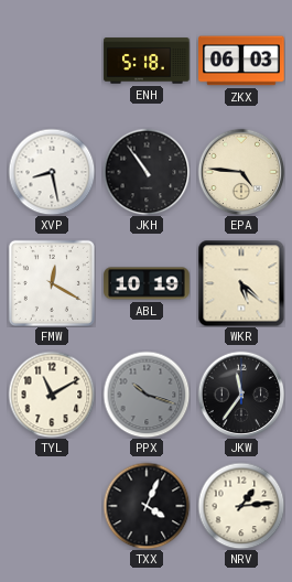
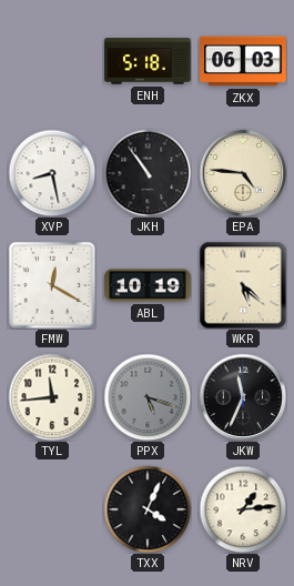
TYL: 11:10 -> 11:44
PPX: 10:18 -> 5:18
JKW: 11:36 -> 11:34
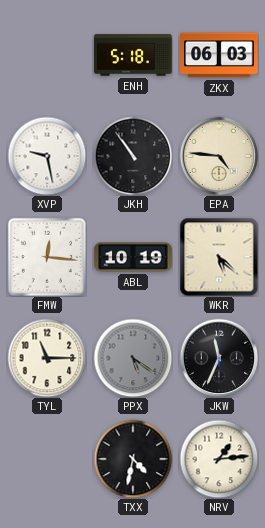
XVP: 8:28 -> 9:28
FMW: 12:20 -> 12:16
TYL: 11:44 -> 11:15
PPX: 5:18 -> 5:21
TXX: 4:04 -> 4:32
